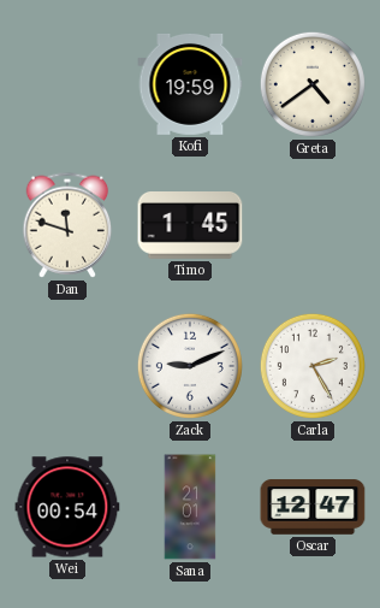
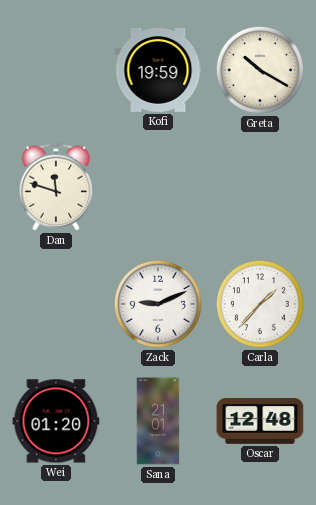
Greta: 4:39 -> 10:20
Timo: 1:45 -> none
Carla: 2:25 -> 1:37
Wei: 00:54 -> 01:20
Oscar: 12:47 -> 12:48
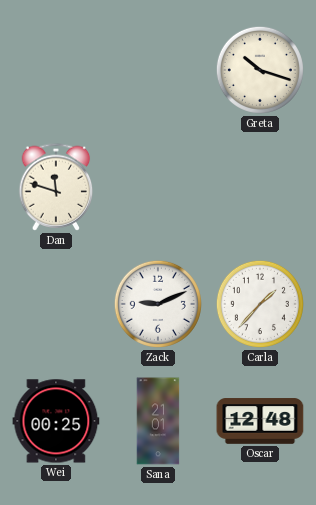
Kofi: 19:59 -> none
Greta: 10:20 -> 10:18
Wei: 01:20 -> 00:25
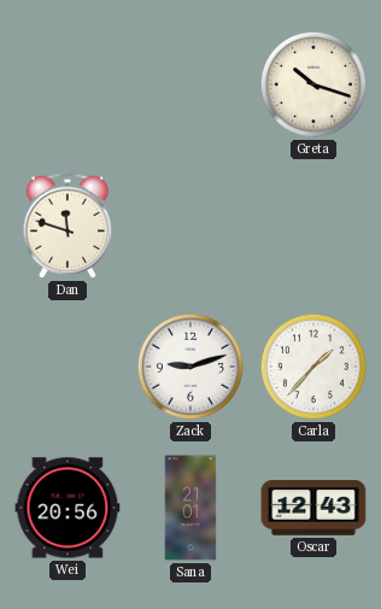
Zack: 9:11 -> 9:12
Wei: 00:25 -> 20:56
Oscar: 12:48 -> 12:43
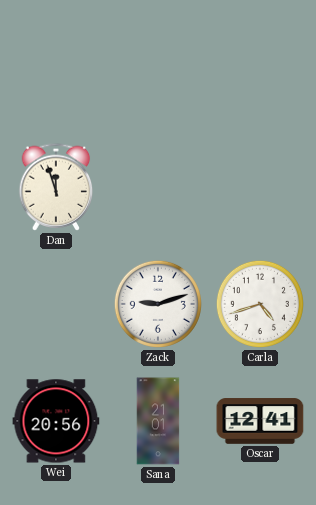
Greta: 10:18 -> none
Dan: 11:48 -> 11:57
Carla: 1:37 -> 4:42
Oscar: 12:43 -> 12:41
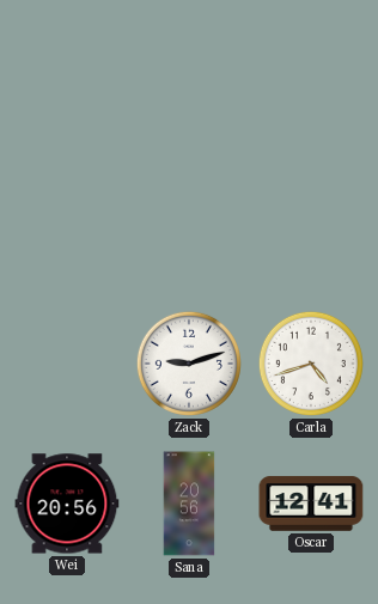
Dan: 11:57 -> none
Sana: 21:01 -> 20:56
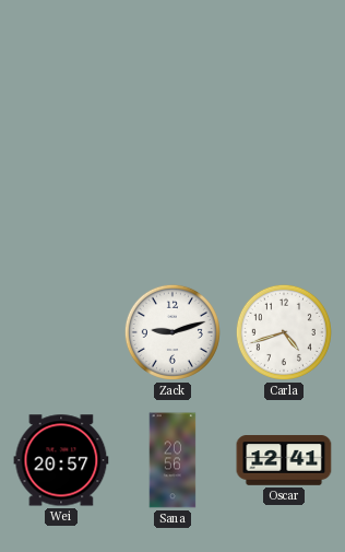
Wei: 20:56 -> 20:57
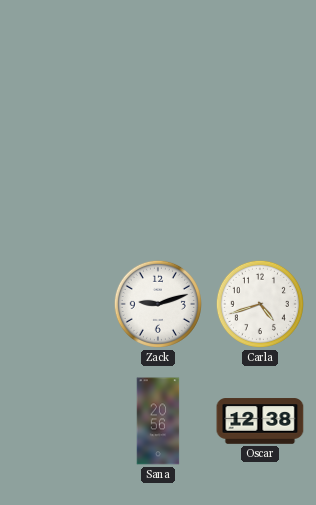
Wei: 20:57 -> none
Oscar: 12:41 -> 12:38
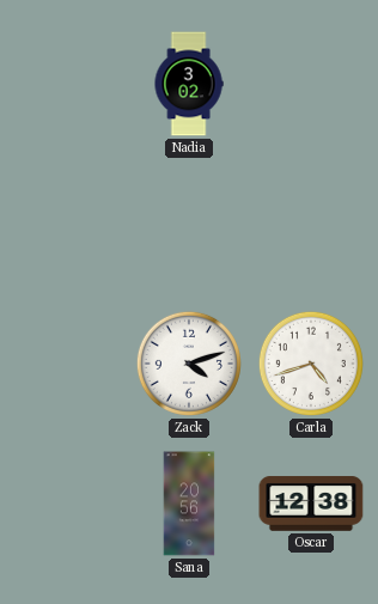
Nadia: none -> 3:02
Zack: 9:12 -> 4:12
